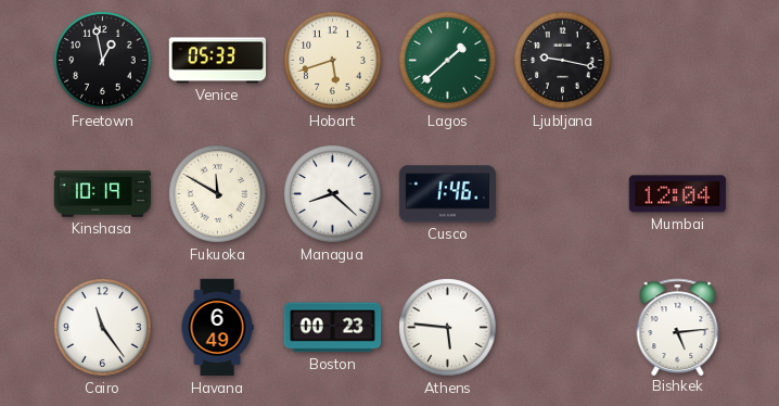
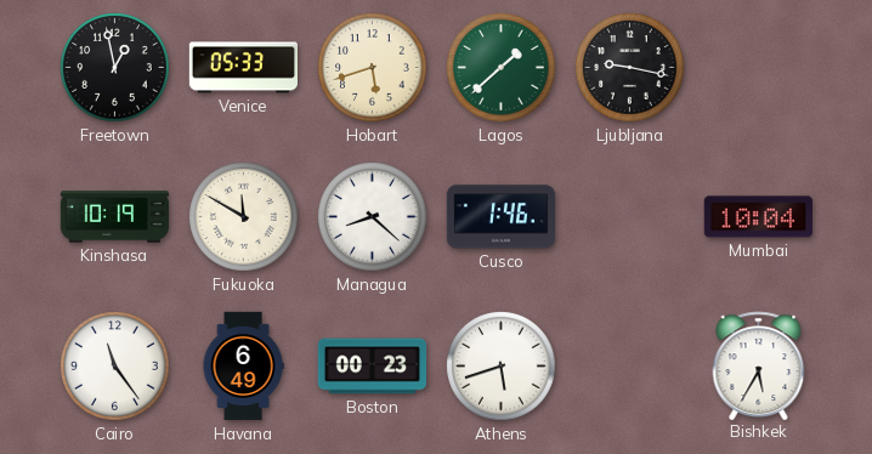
Mumbai: 12:04 -> 10:04
Athens: 5:46 -> 5:42
Bishkek: 5:14 -> 5:35
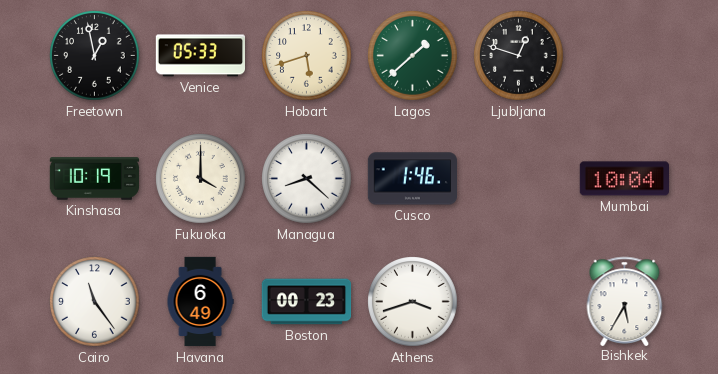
Ljubljana: 9:17 -> 12:48
Fukuoka: 11:50 -> 4:00
Athens: 5:42 -> 3:42
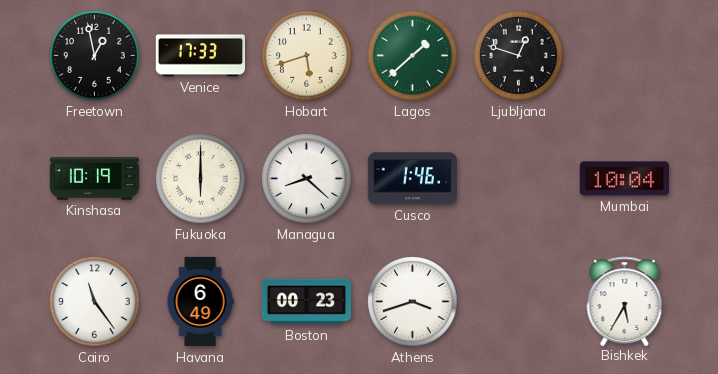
Venice: 05:33 -> 17:33
Fukuoka: 4:00 -> 6:00
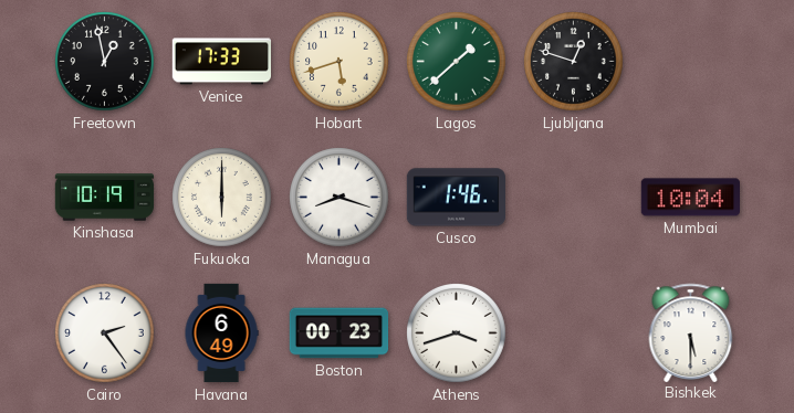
Managua: 8:22 -> 8:18
Cairo: 11:24 -> 2:24
Bishkek: 5:35 -> 5:30
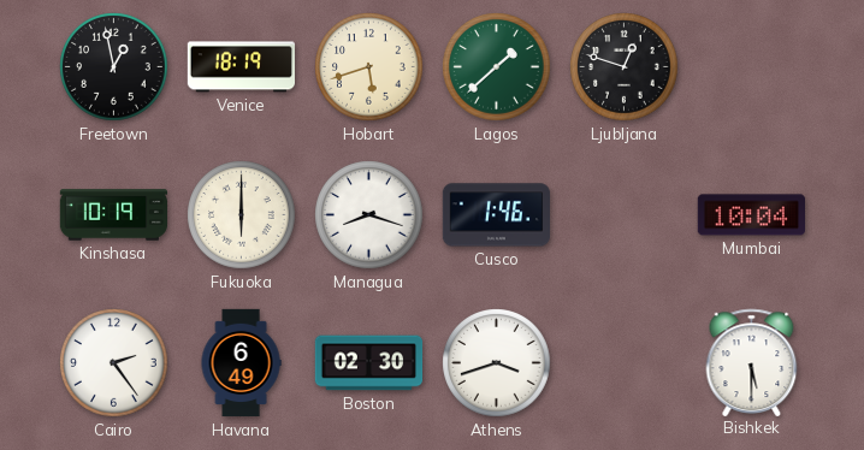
Venice: 17:33 -> 18:19
Boston: 00:23 -> 02:30
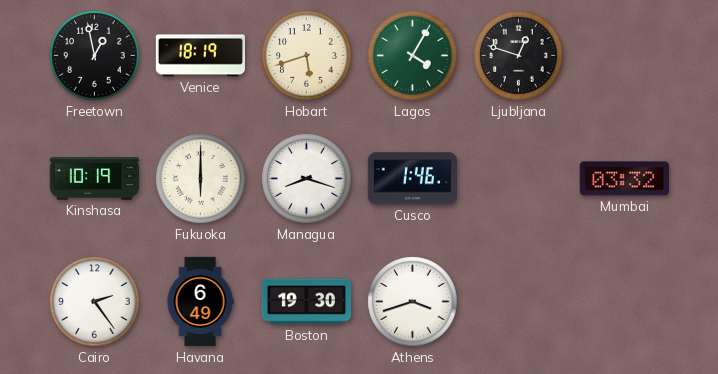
Lagos: 1:38 -> 4:05
Mumbai: 10:04 -> 03:32
Boston: 02:30 -> 19:30
Bishkek: 5:30 -> none
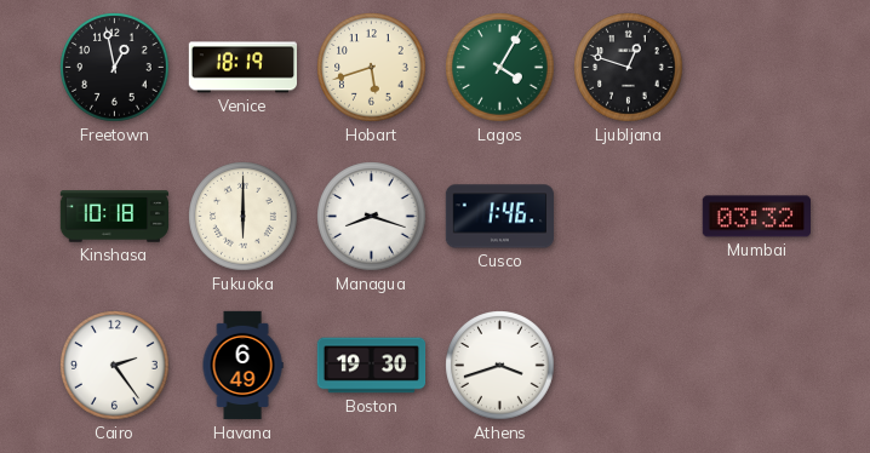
Kinshasa: 10:19 -> 10:18
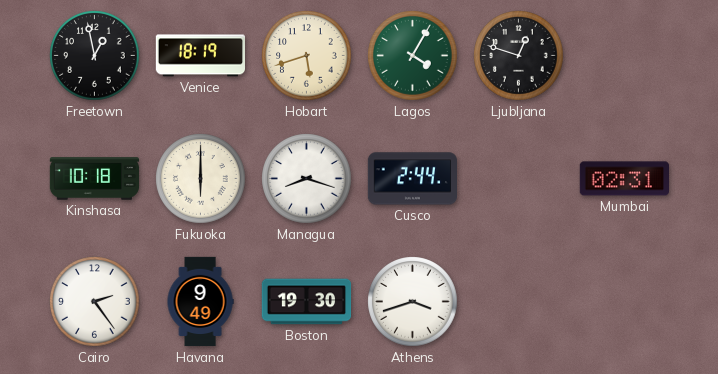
Cusco: 1:46 -> 2:44
Mumbai: 03:32 -> 02:31
Havana: 6:49 -> 9:49
